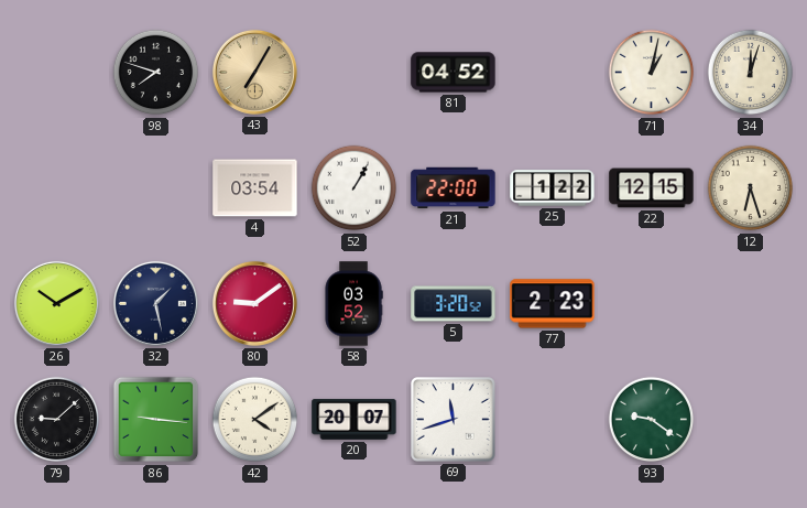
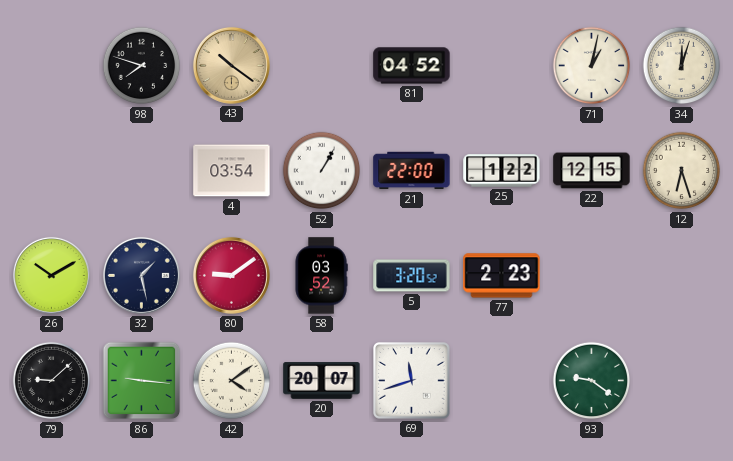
43: 7:05 -> 10:21
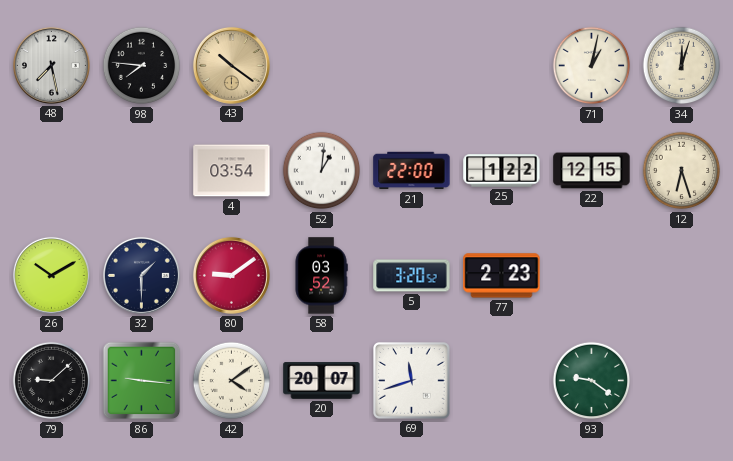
48: none -> 7:28
98: 7:48 -> 7:46
81: 04:52 -> none
52: 1:05 -> 1:01
32: 1:28 -> 1:30
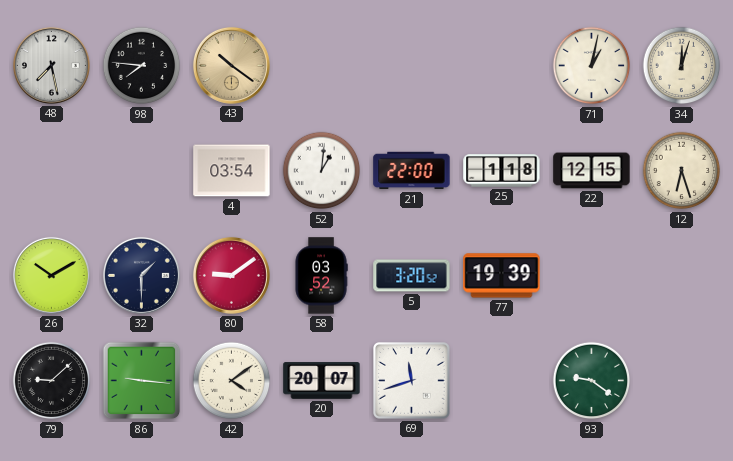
25: 1:22 -> 1:18
77: 2:23 -> 19:39
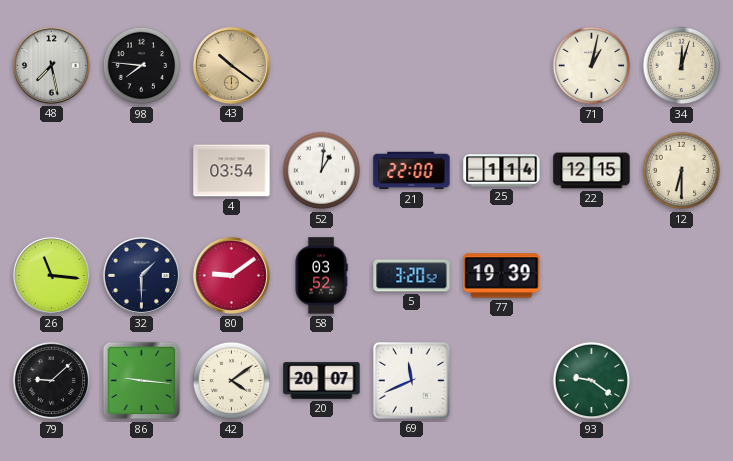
25: 1:18 -> 1:14
12: 6:27 -> 6:30
26: 10:10 -> 11:16
69: 11:42 -> 11:41
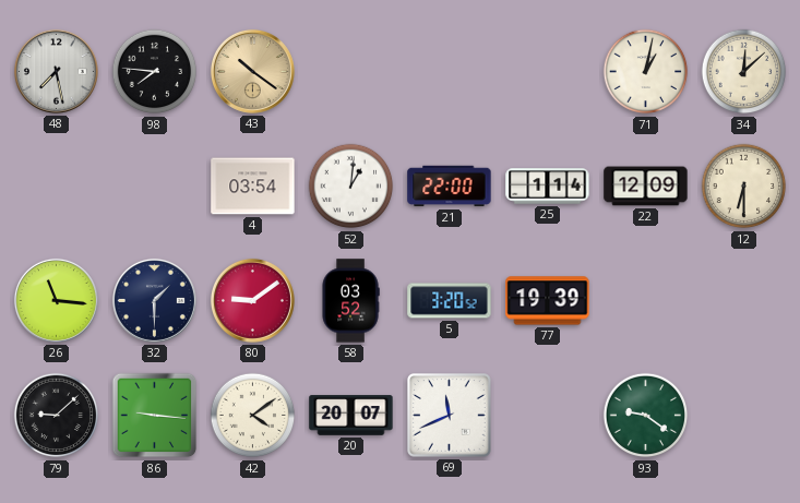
34: 12:03 -> 12:08
22: 12:15 -> 12:09
